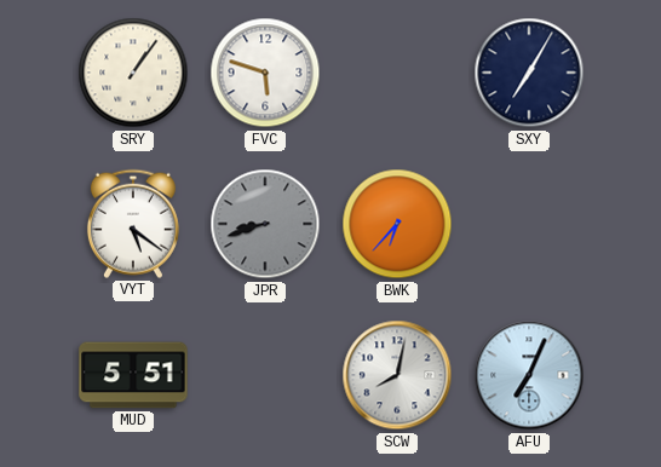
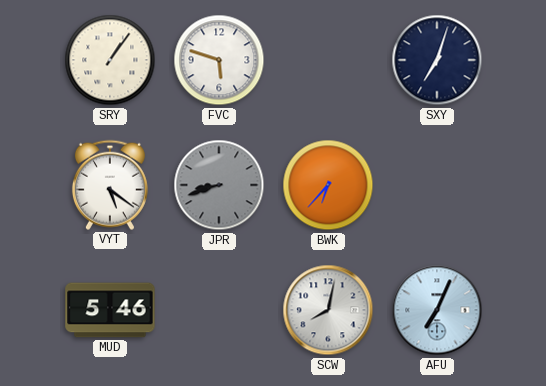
SXY: 7:05 -> 7:03
MUD: 5:51 -> 5:46
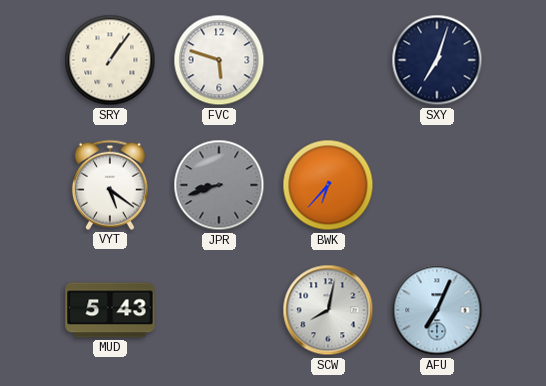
MUD: 5:46 -> 5:43
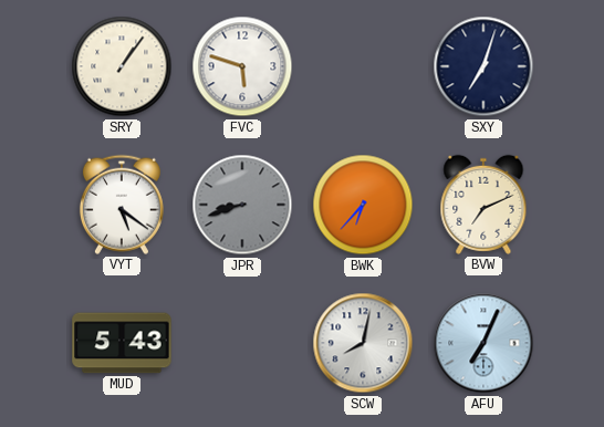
BVW: none -> 7:11
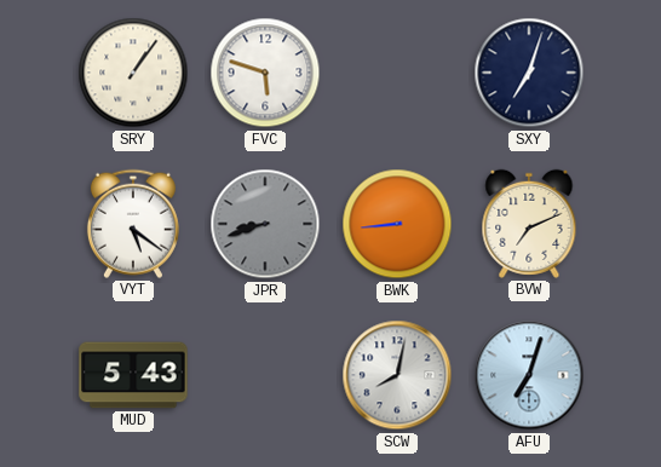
BWK: 6:37 -> 8:44
AFU: 7:04 -> 7:03
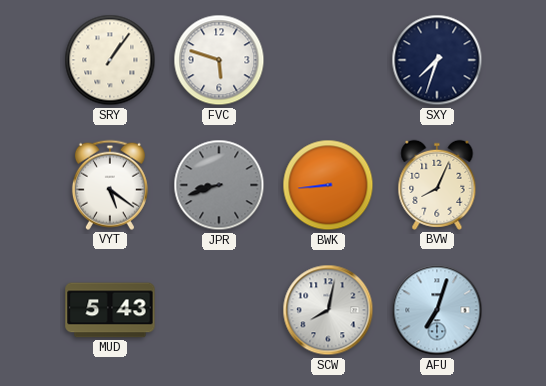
SXY: 7:03 -> 7:33
BVW: 7:11 -> 8:04
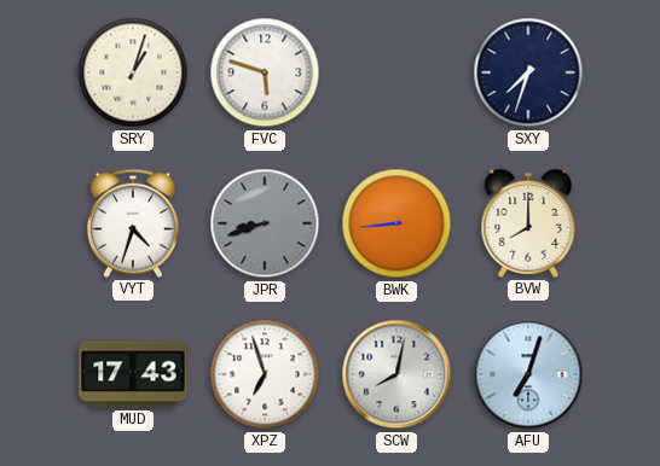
SRY: 1:06 -> 1:03
VYT: 5:21 -> 4:33
BVW: 8:04 -> 8:00
MUD: 5:43 -> 17:43
XPZ: none -> 6:57
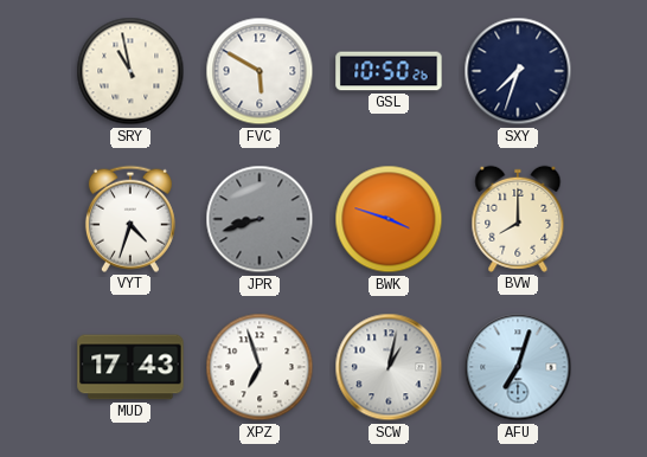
SRY: 1:03 -> 10:58
FVC: 5:48 -> 5:50
GSL: none -> 10:50
BWK: 8:44 -> 3:48
SCW: 8:02 -> 1:02
